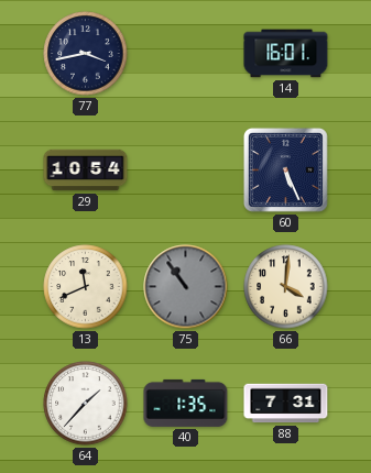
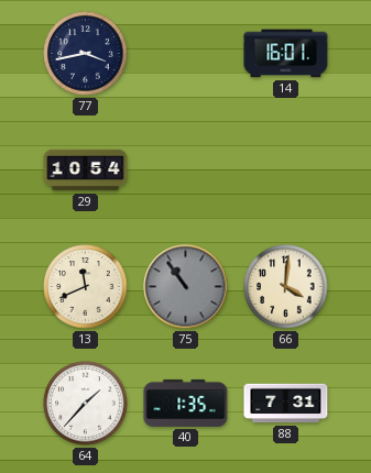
60: 5:26 -> none
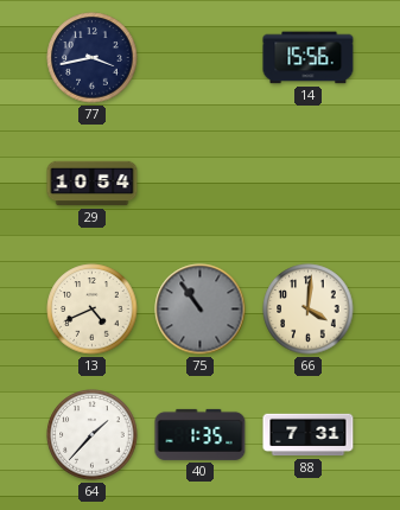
14: 16:01 -> 15:56
13: 11:41 -> 4:41
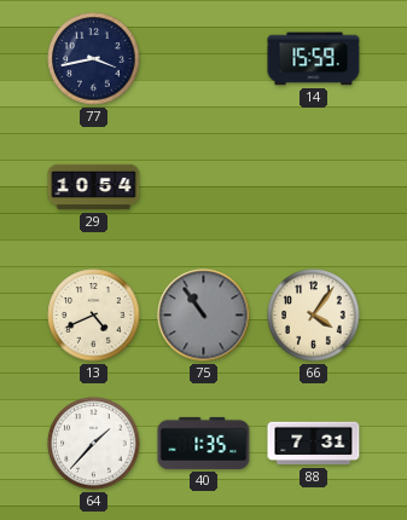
14: 15:56 -> 15:59
66: 4:01 -> 4:06
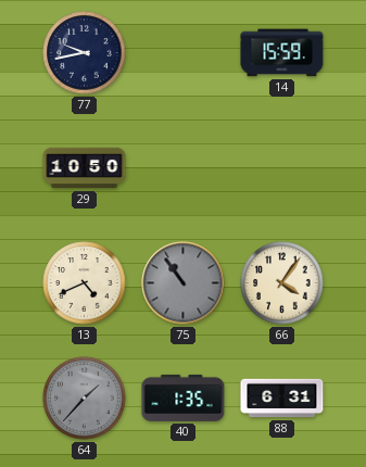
77: 3:43 -> 9:43
29: 10:54 -> 10:50
64 dial: white -> grey
88: 7:31 -> 6:31
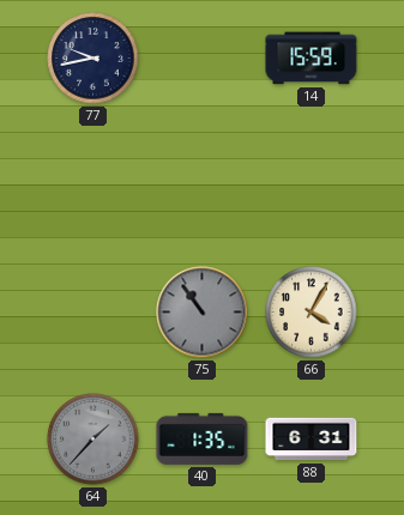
29: 10:50 -> none
13: 4:41 -> none
66: 4:06 -> 4:05
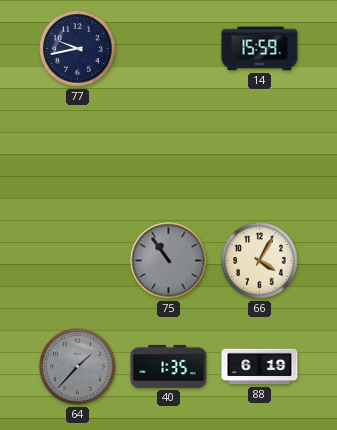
88: 6:31 -> 6:19
